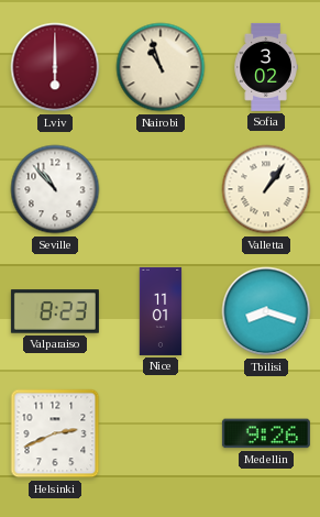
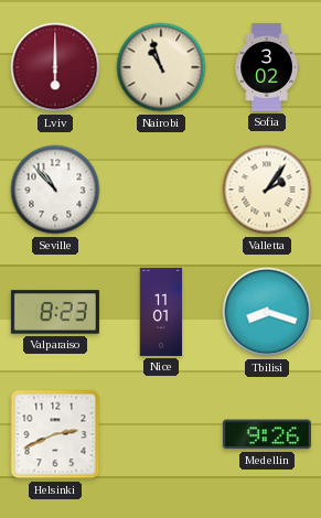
Valletta: 1:06 -> 2:06
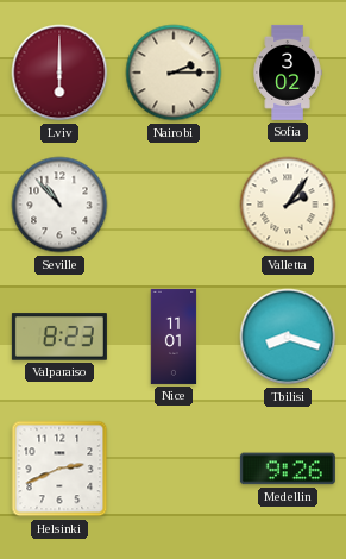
Nairobi: 10:57 -> 2:15
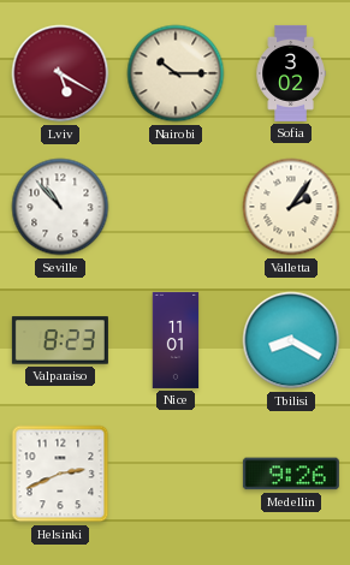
Lviv: 6:00 -> 5:20
Nairobi: 2:15 -> 10:15
Tbilisi: 8:18 -> 8:20
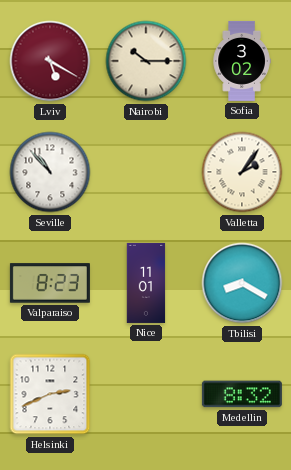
Medellin: 9:26 -> 8:32
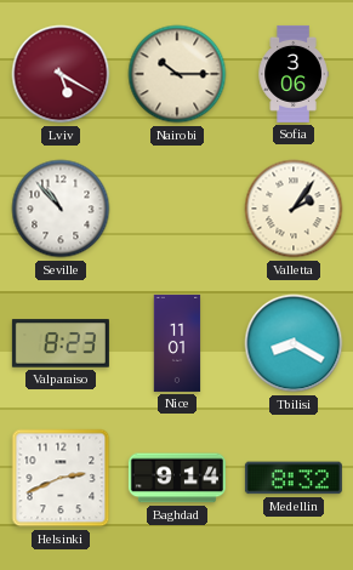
Sofia: 3:02 -> 3:06
Baghdad: none -> 9:14
